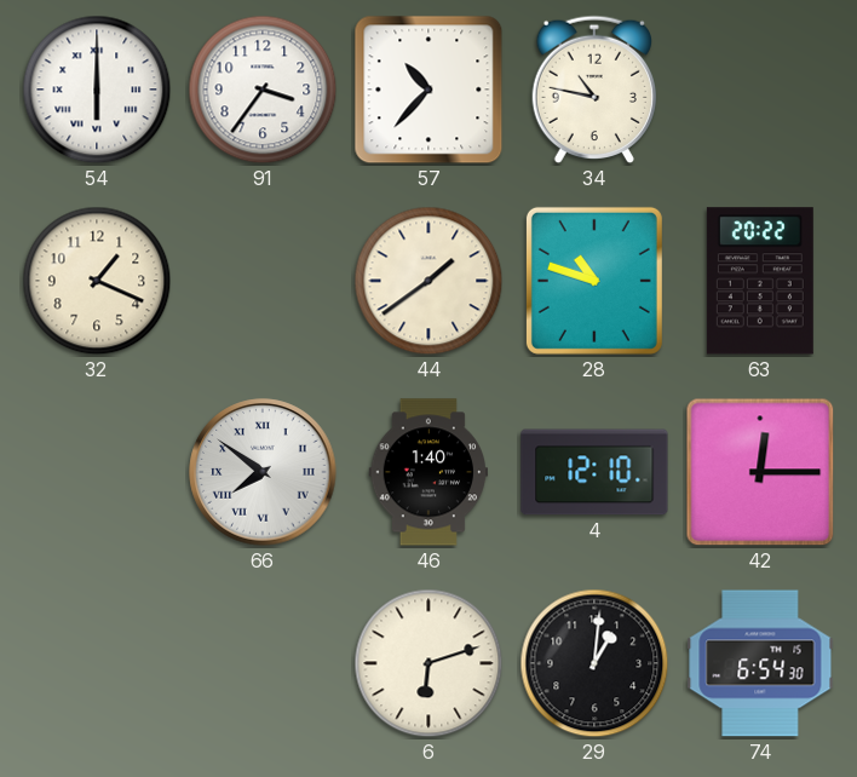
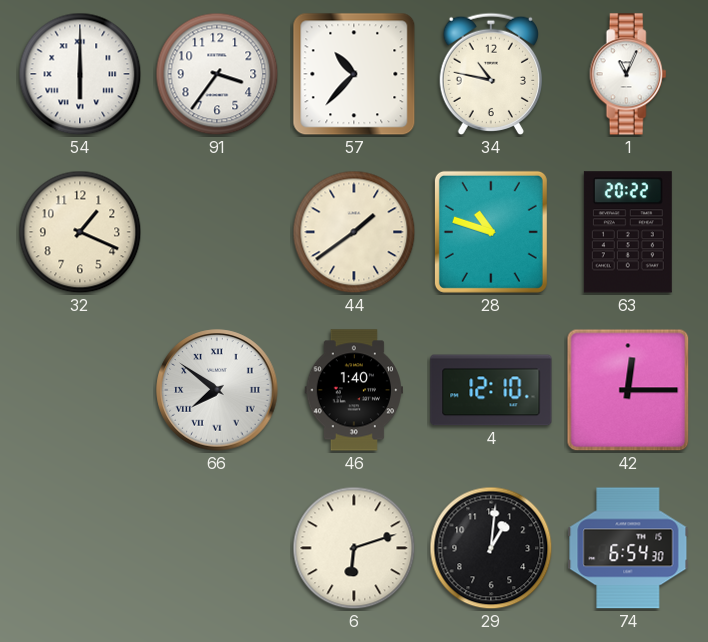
1: none -> 11:04
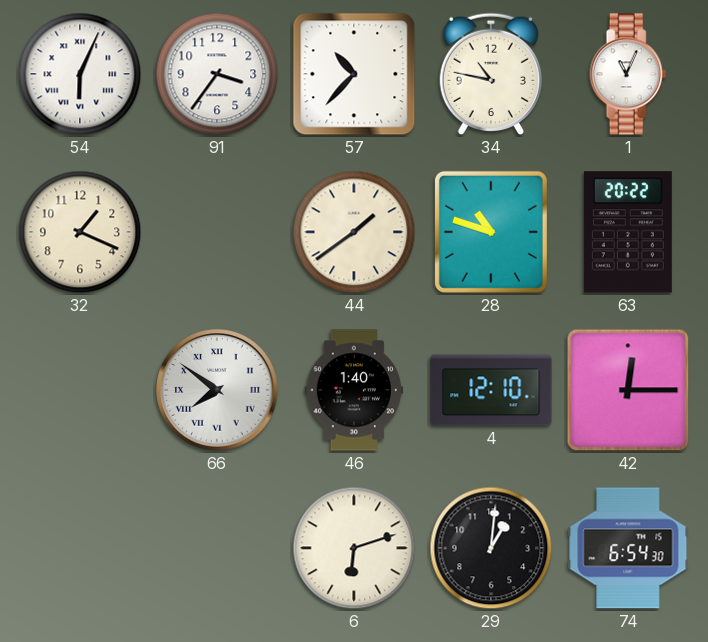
54: 6:00 -> 6:04
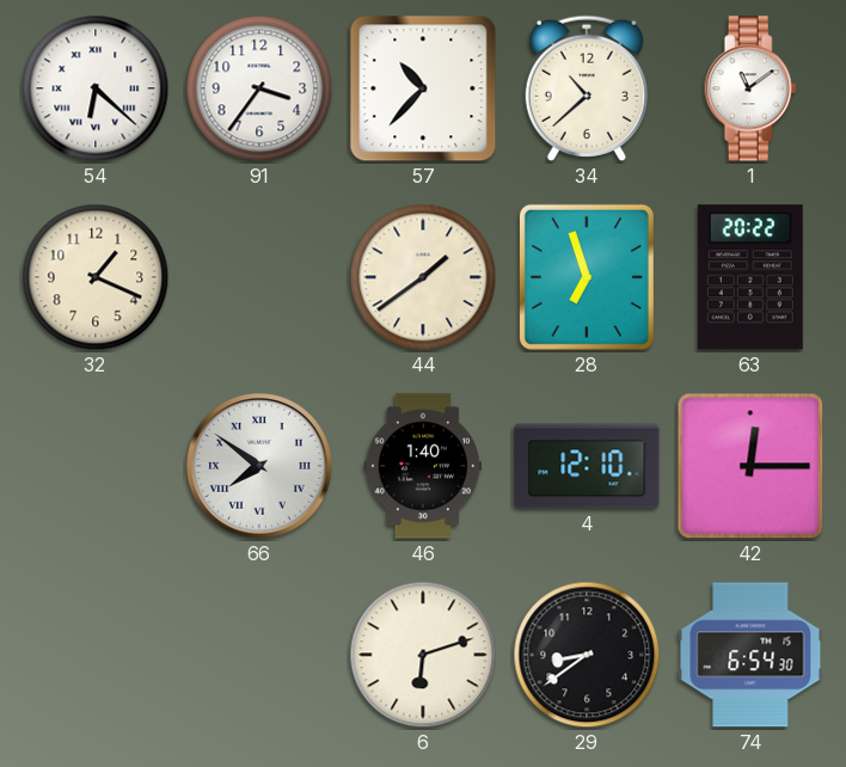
54: 6:04 -> 6:22
34: 10:47 -> 10:38
1: 11:04 -> 11:09
28: 10:48 -> 6:57
29: 1:01 -> 8:39
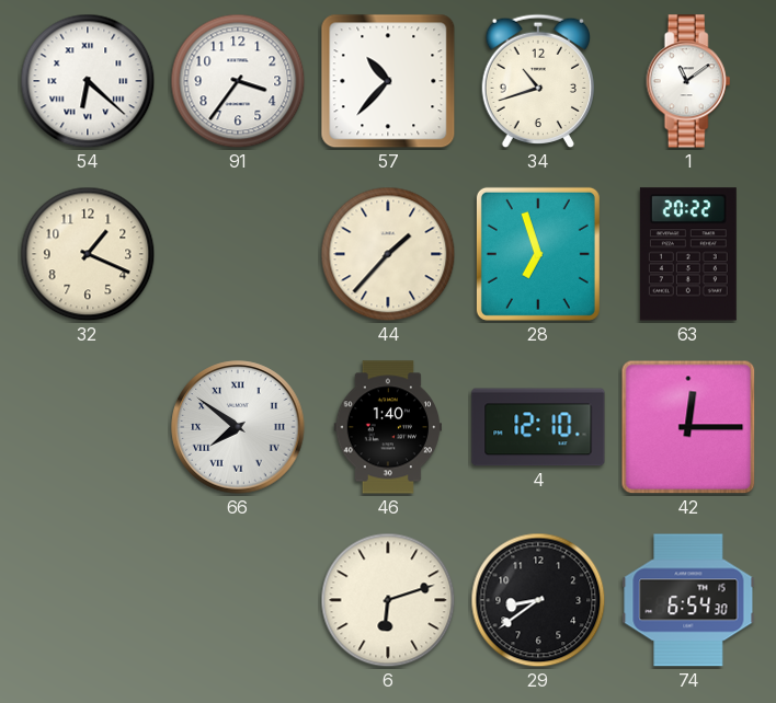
34: 10:38 -> 10:42
44: 1:39 -> 1:37
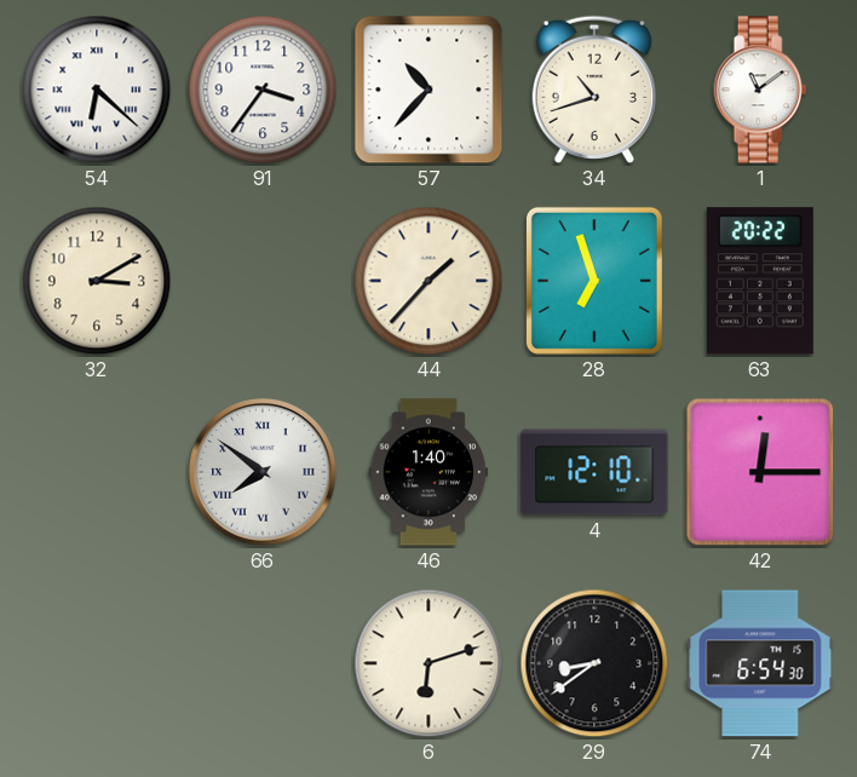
32: 1:19 -> 3:10
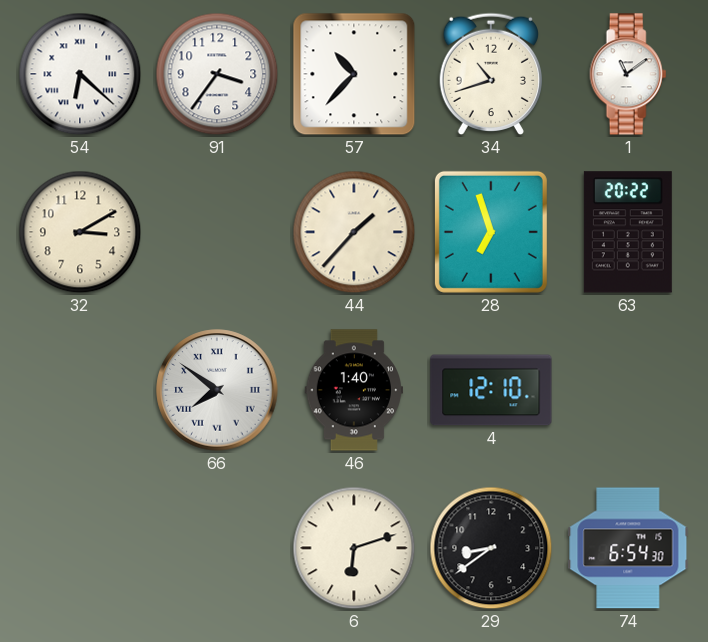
42: 12:15 -> none
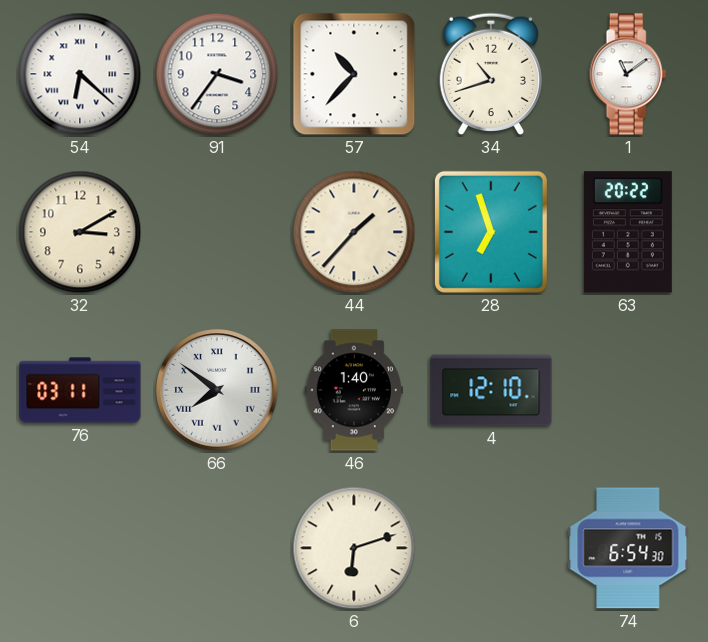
76: none -> 03:11
29: 8:39 -> none
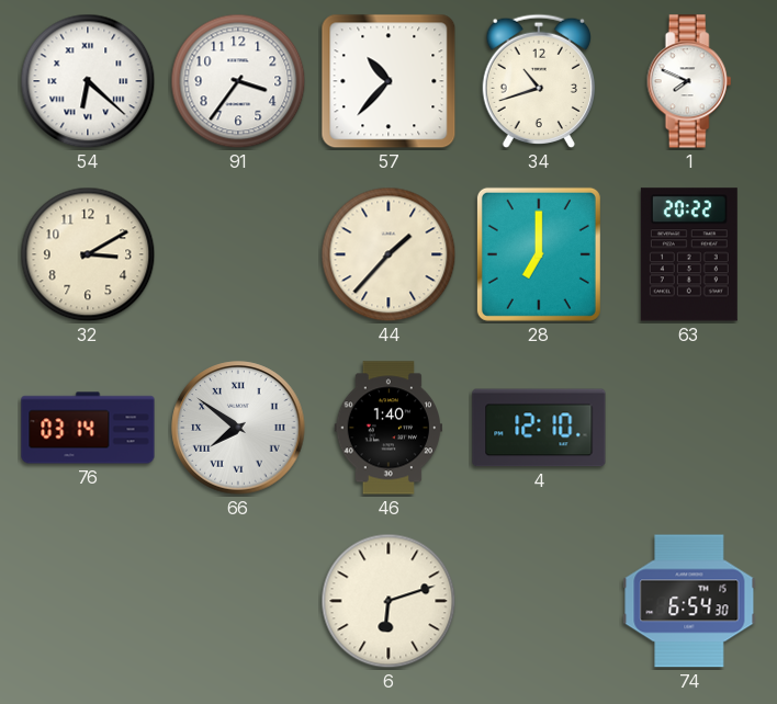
1: 11:09 -> 7:49
28: 6:57 -> 7:00
76: 03:11 -> 03:14
